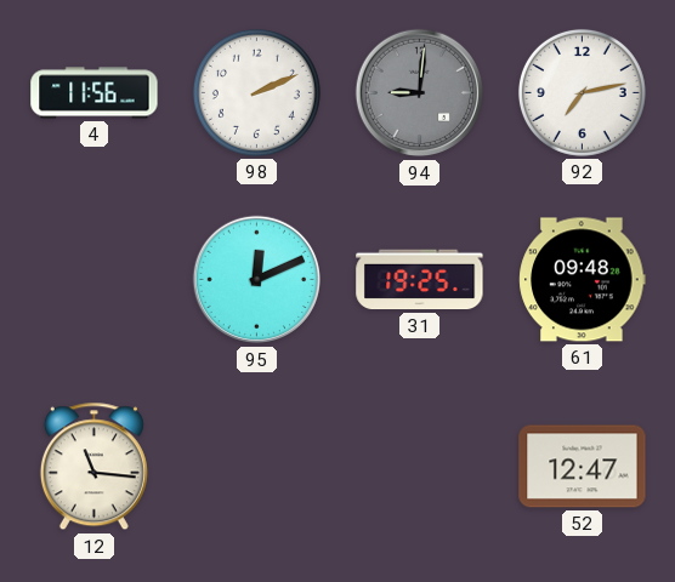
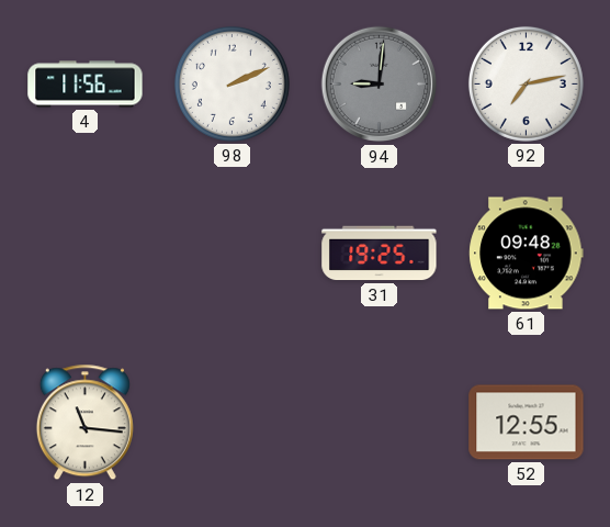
95: 12:11 -> none
52: 12:47 -> 12:55
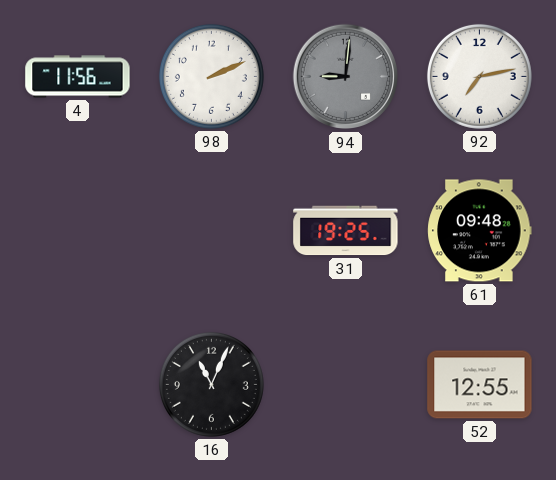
12: 11:16 -> none
16: none -> 11:04
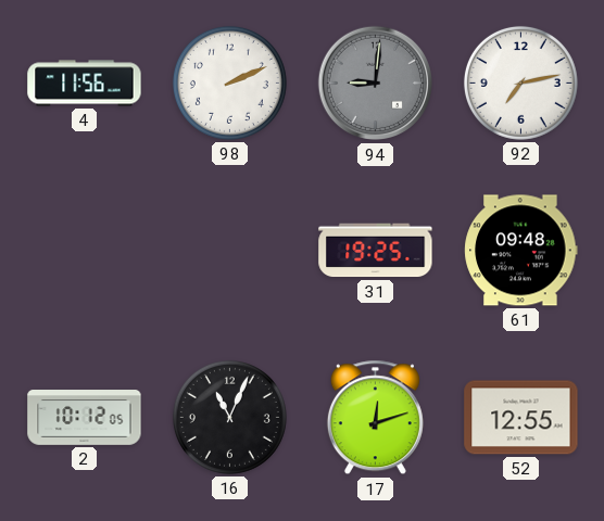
2: none -> 10:12
17: none -> 12:12
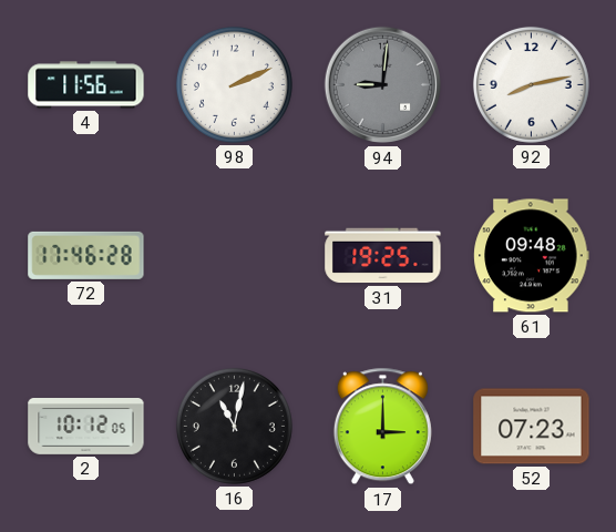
92: 7:13 -> 8:13
72: none -> 17:46
16: 11:04 -> 11:02
17: 12:12 -> 3:00
52: 12:55 -> 07:23
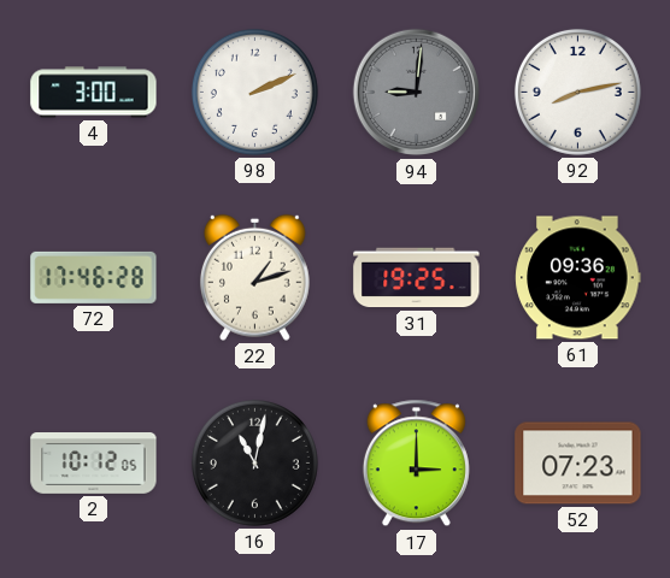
4: 11:56 -> 3:00
22: none -> 1:12
61: 09:48 -> 09:36
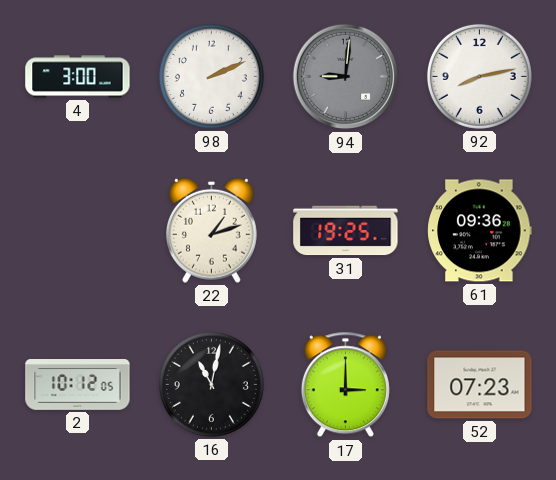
72: 17:46 -> none
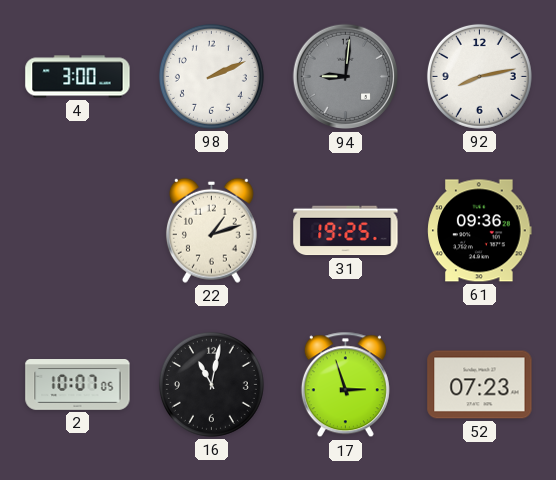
2: 10:12 -> 10:07
17: 3:00 -> 2:57
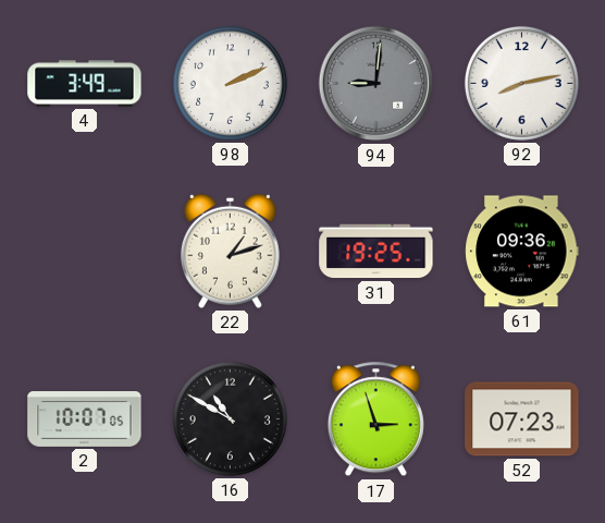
4: 3:00 -> 3:49
16: 11:02 -> 10:50
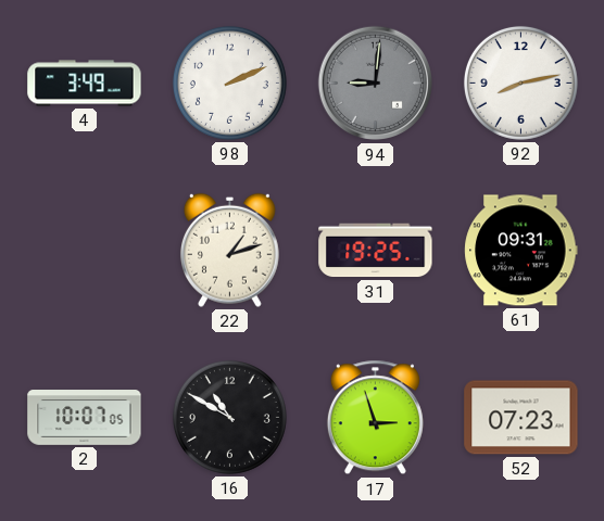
61: 09:36 -> 09:31
